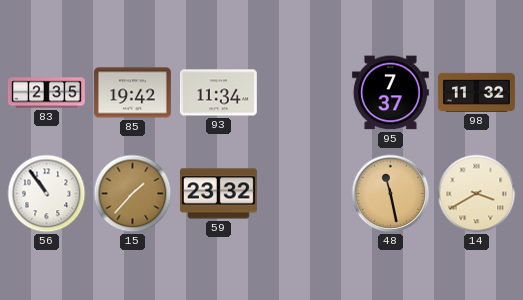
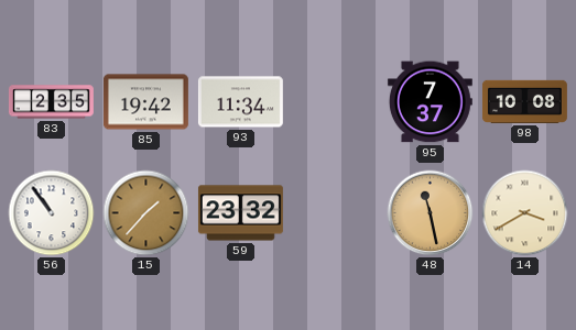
98: 11:32 -> 10:08
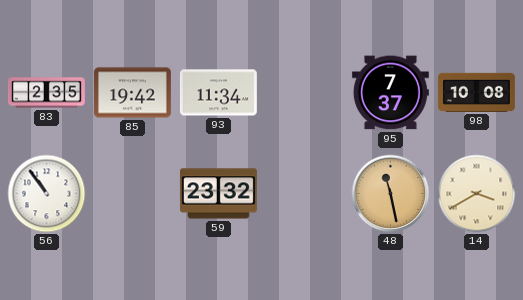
15: 1:37 -> none
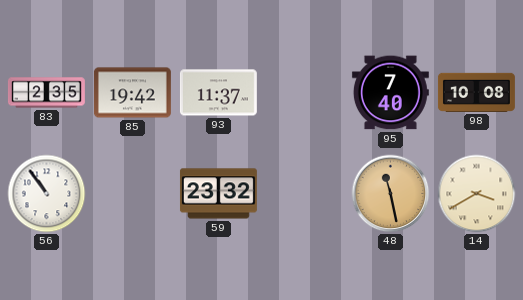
93: 11:34 -> 11:37
95: 7:37 -> 7:40
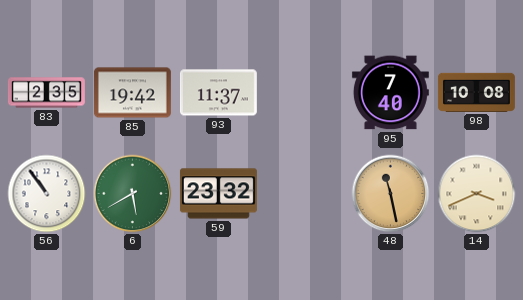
6: none -> 5:40
14: 3:40 -> 3:41
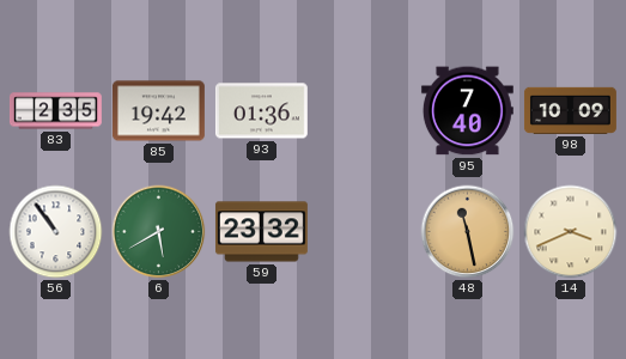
93: 11:37 -> 01:36
98: 10:08 -> 10:09
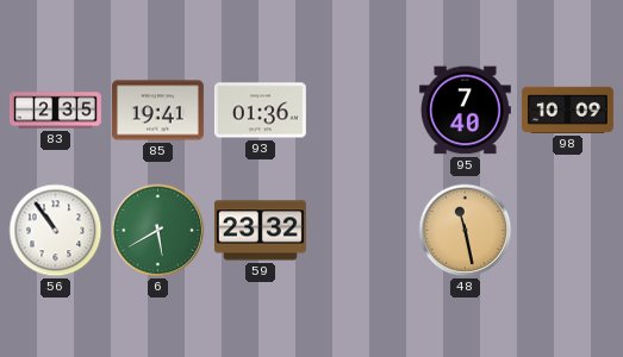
85: 19:42 -> 19:41
14: 3:41 -> none
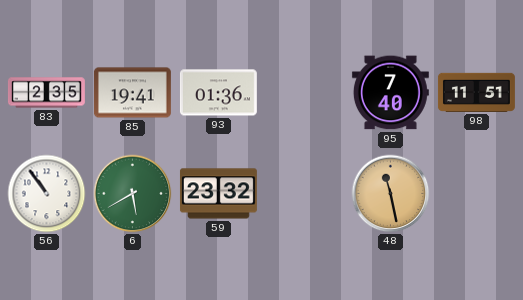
98: 10:09 -> 11:51
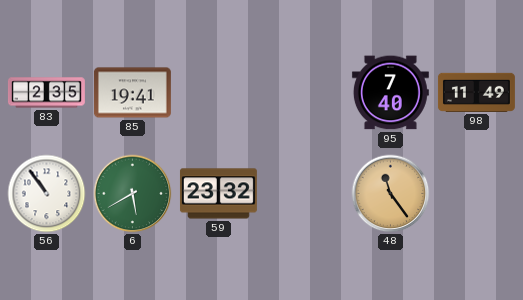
93: 01:36 -> none
98: 11:51 -> 11:49
48: 11:28 -> 11:24
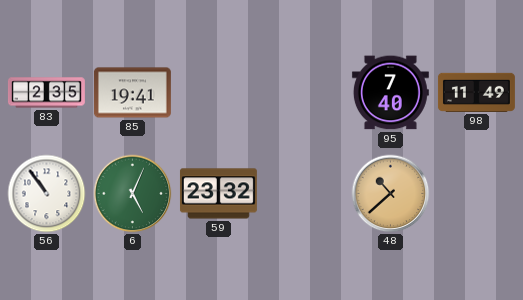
6: 5:40 -> 5:04
48: 11:24 -> 10:38
